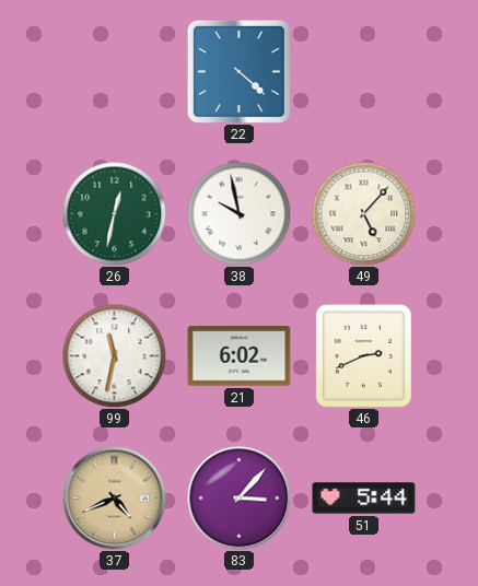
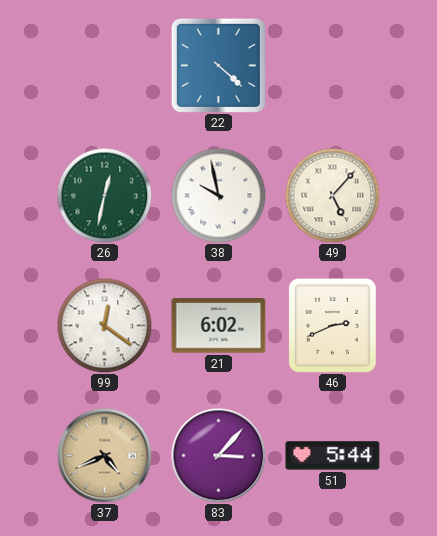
99: 11:32 -> 12:21
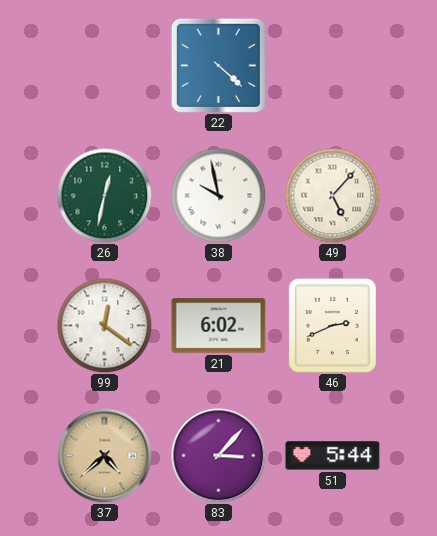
37: 4:41 -> 4:38
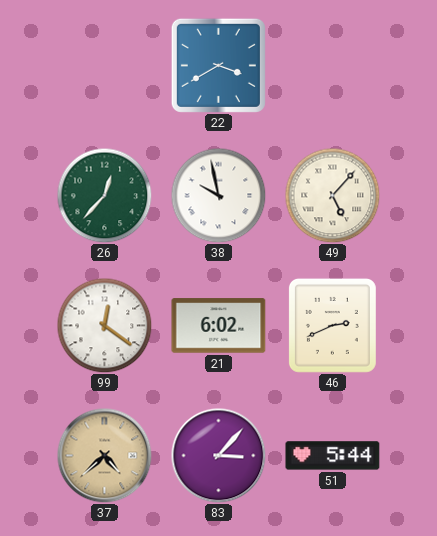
22: 4:22 -> 3:40
26: 12:32 -> 12:37
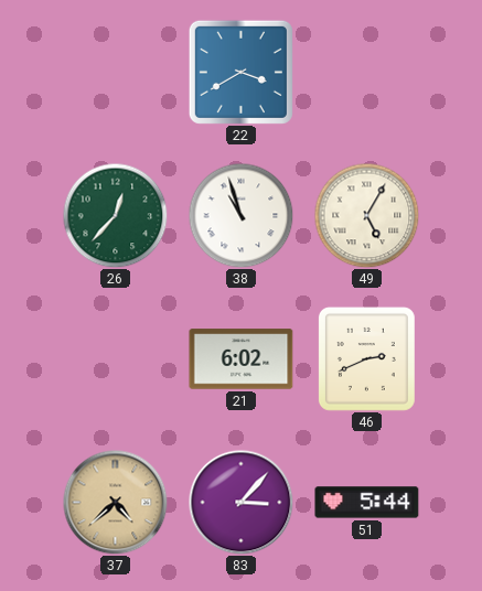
38: 9:58 -> 10:57
49: 5:07 -> 5:05
99: 12:21 -> none
